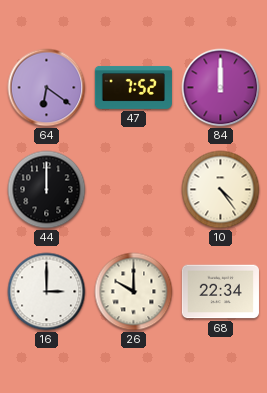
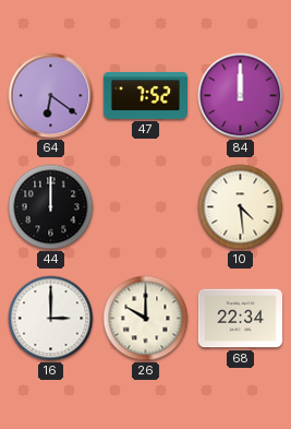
10: 4:24 -> 4:29
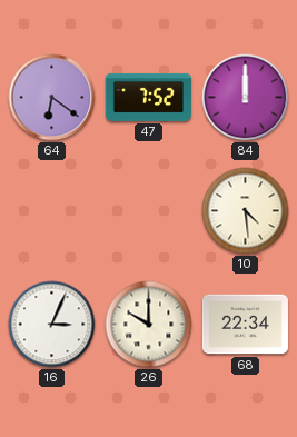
44: 12:00 -> none
16: 3:00 -> 3:04
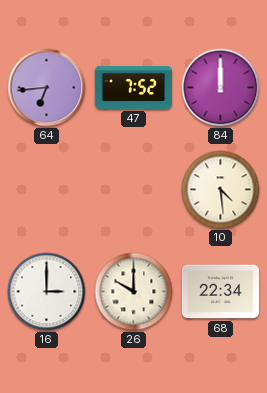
64: 6:21 -> 6:44
16: 3:04 -> 3:00
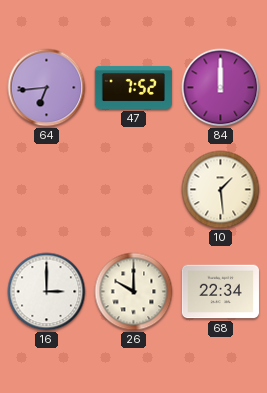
10: 4:29 -> 1:29
